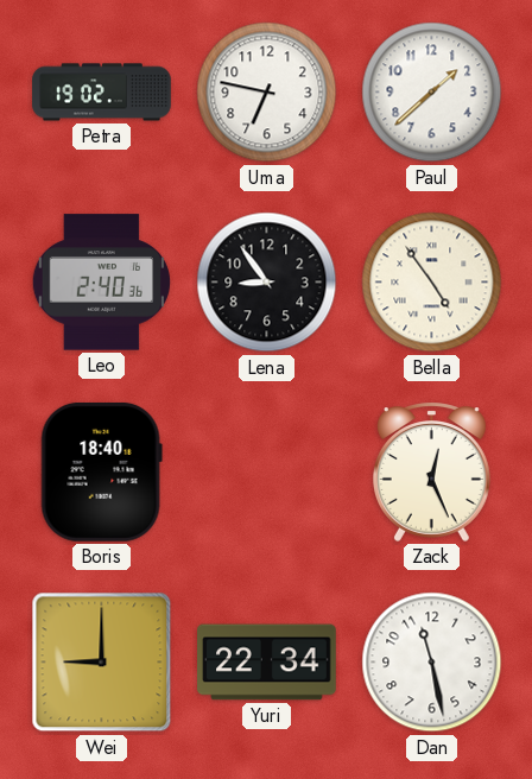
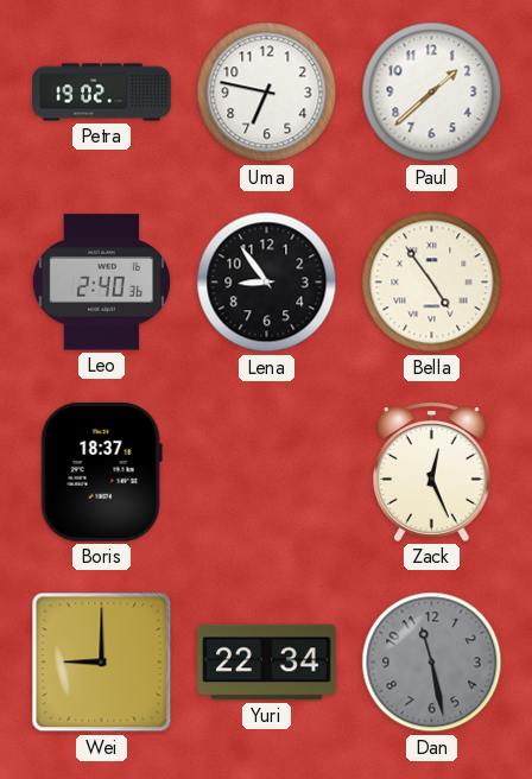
Boris: 18:40 -> 18:37
Dan dial: white -> grey
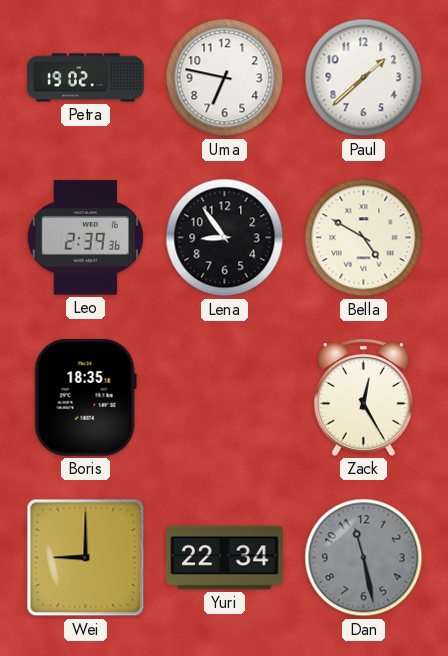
Leo: 2:40 -> 2:39
Bella: 4:54 -> 4:50
Boris: 18:37 -> 18:35
Zack: 12:26 -> 12:25
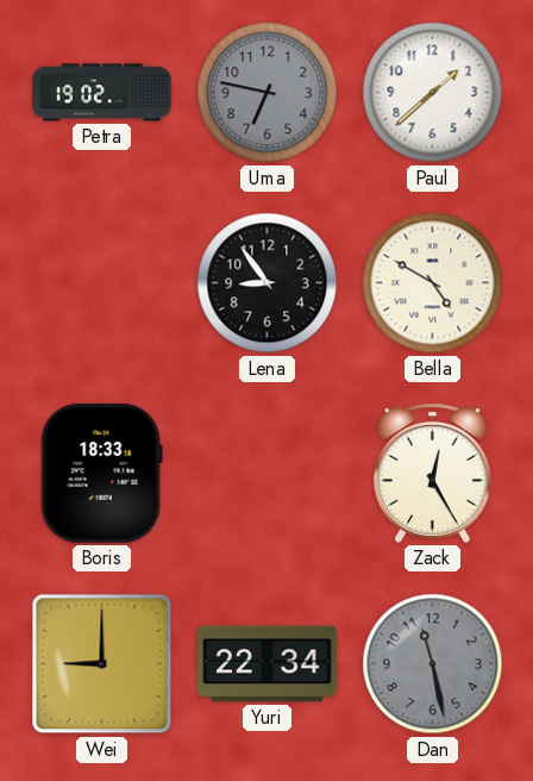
Uma dial: white -> grey
Leo: 2:39 -> none
Boris: 18:35 -> 18:33
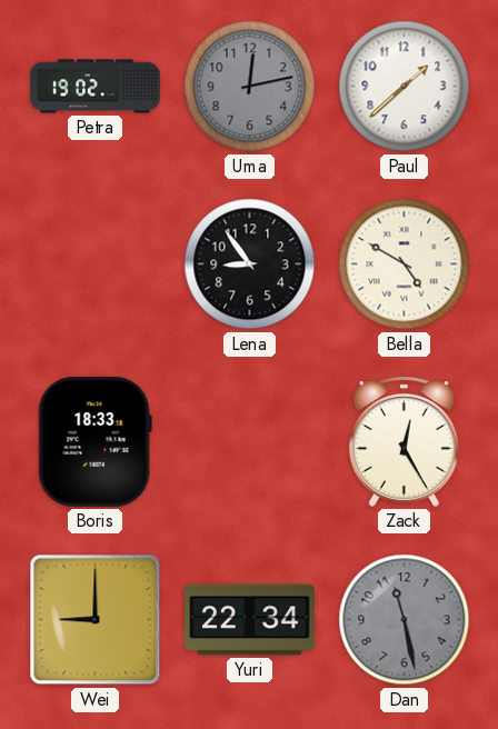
Uma: 6:47 -> 12:13
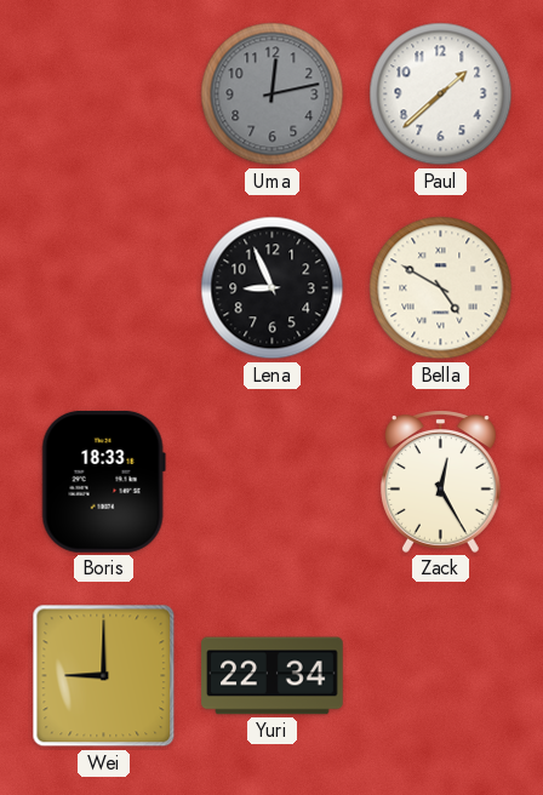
Petra: 19:02 -> none
Lena: 8:54 -> 8:56
Dan: 11:28 -> none
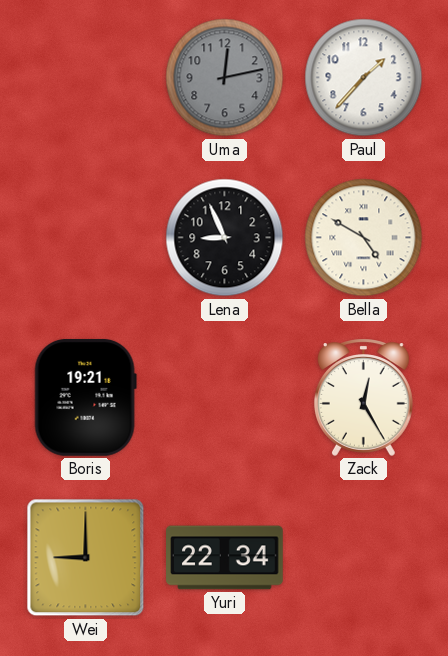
Paul: 1:38 -> 1:37
Boris: 18:33 -> 19:21
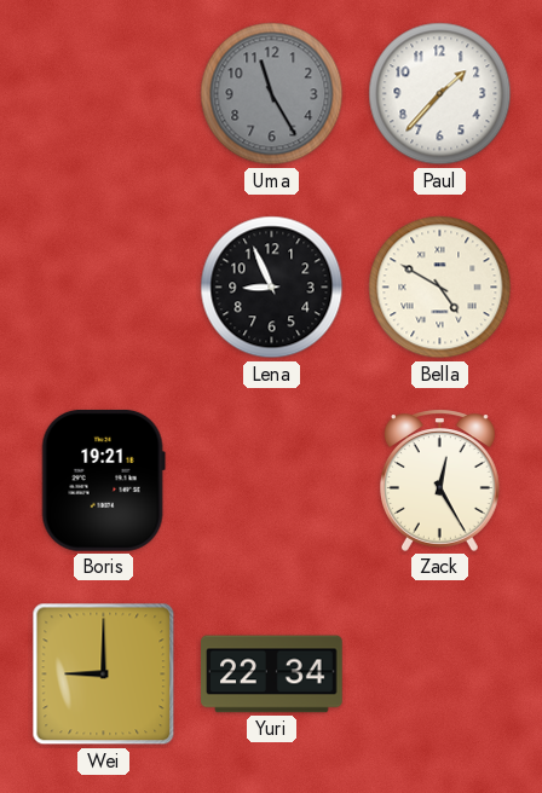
Uma: 12:13 -> 11:25
